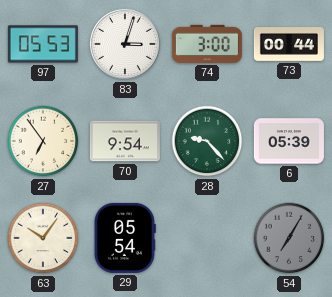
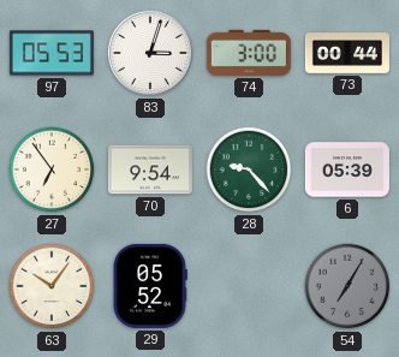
29: 05:54 -> 05:52
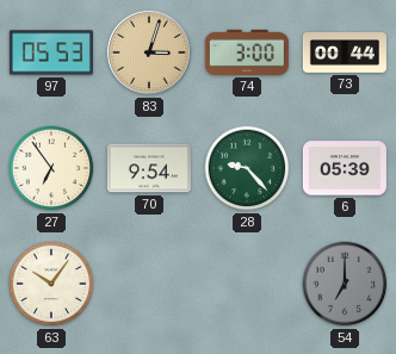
83 dial: white -> champagne
29: 05:52 -> none
54: 7:05 -> 7:00
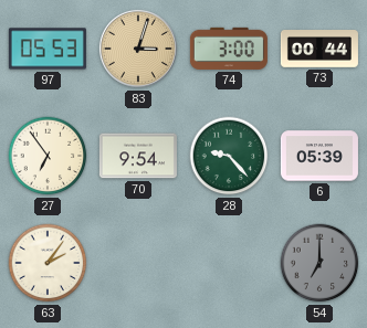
63: 10:06 -> 2:06
